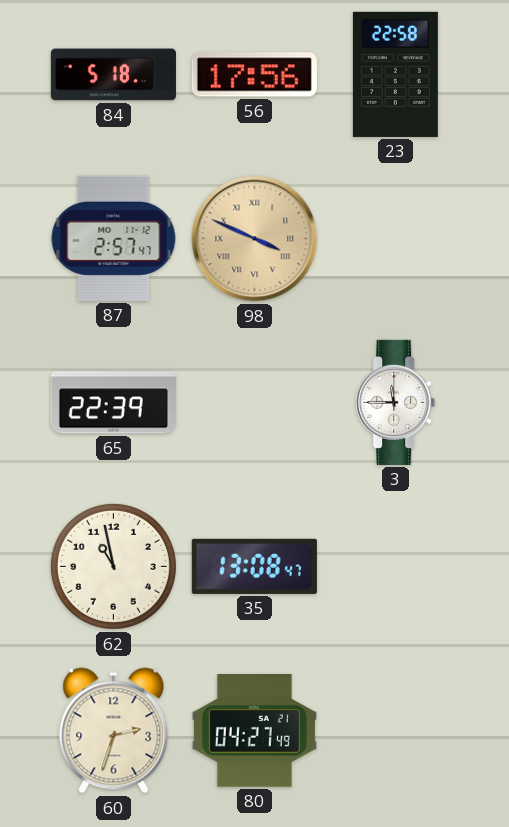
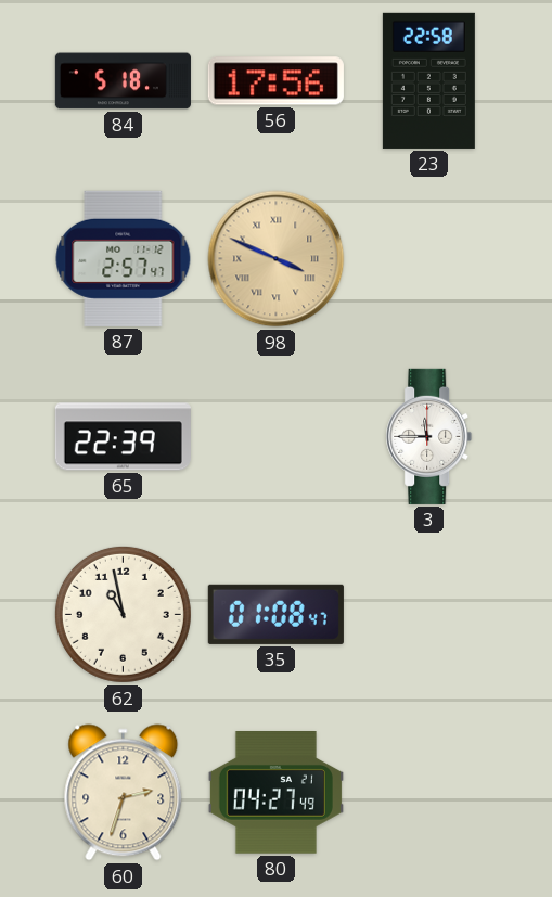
35: 13:08 -> 01:08
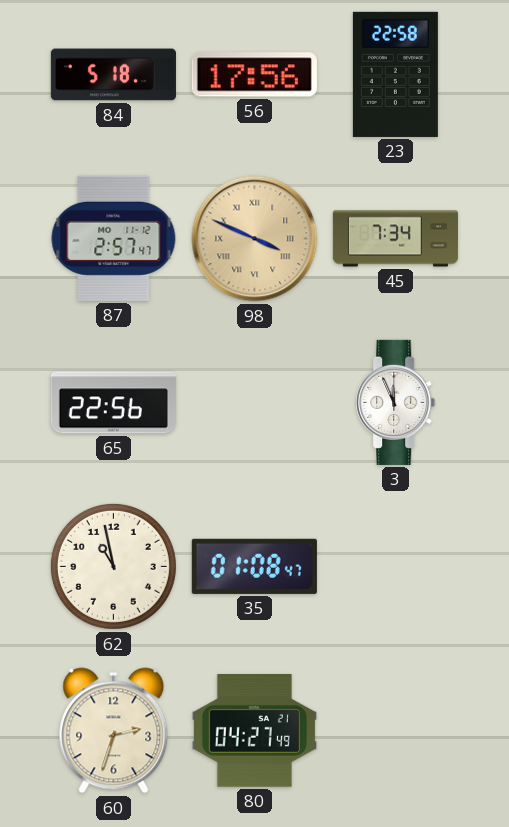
45: none -> 7:34
65: 22:39 -> 22:56
3: 11:45 -> 11:56
